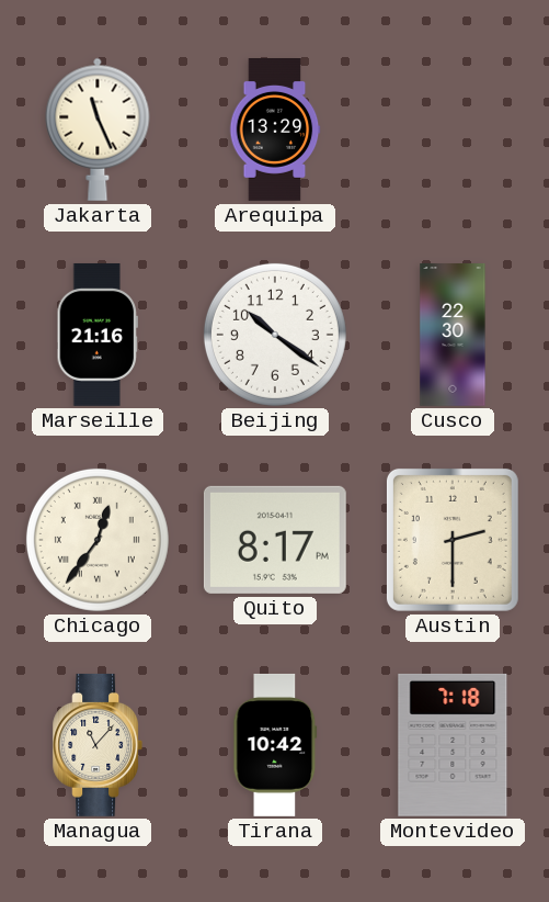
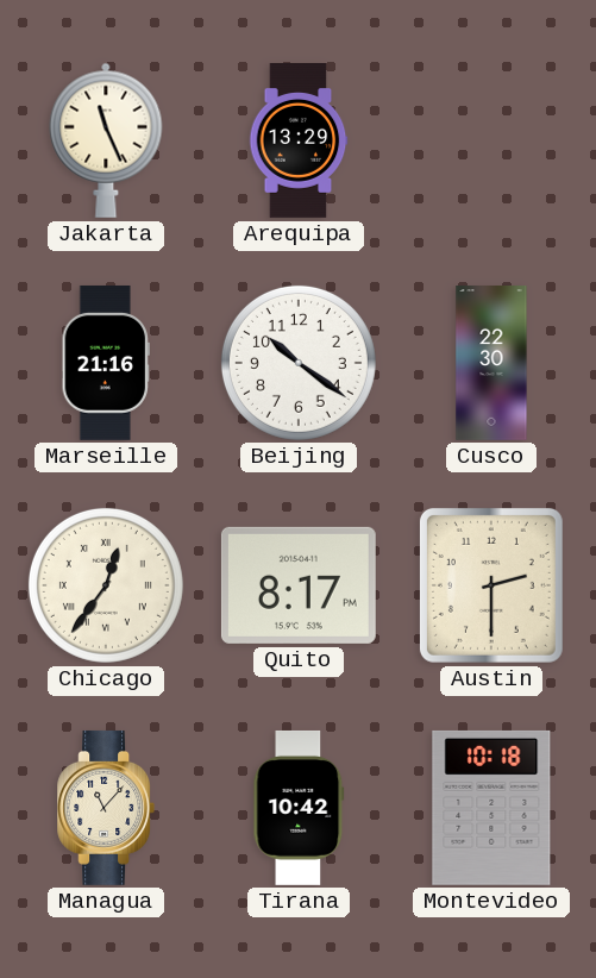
Montevideo: 7:18 -> 10:18
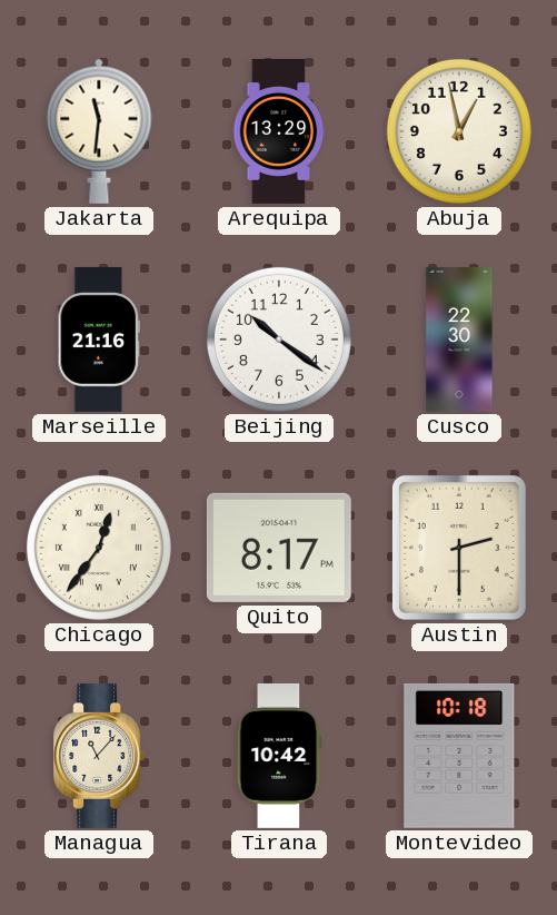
Jakarta: 11:26 -> 11:31
Abuja: none -> 12:58
